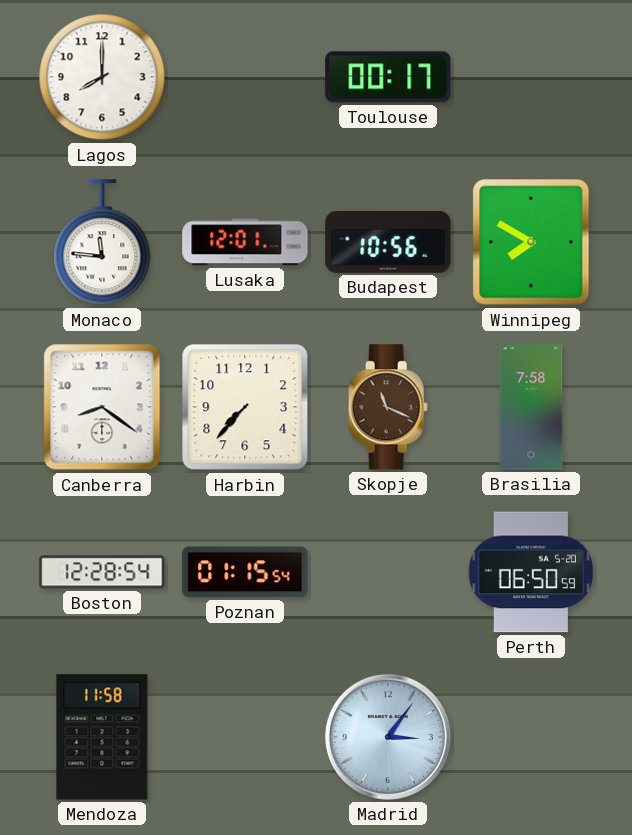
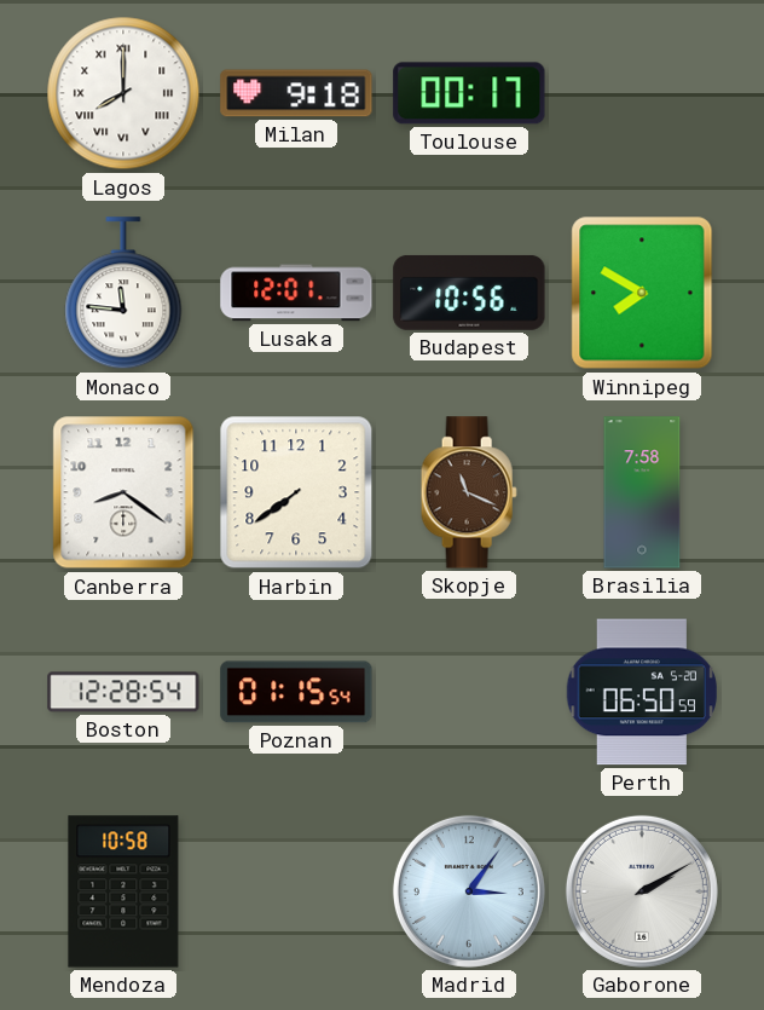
Lagos numerals: Arabic -> Roman
Milan: none -> 9:18
Harbin: 7:37 -> 7:39
Mendoza: 11:58 -> 10:58
Gaborone: none -> 2:10
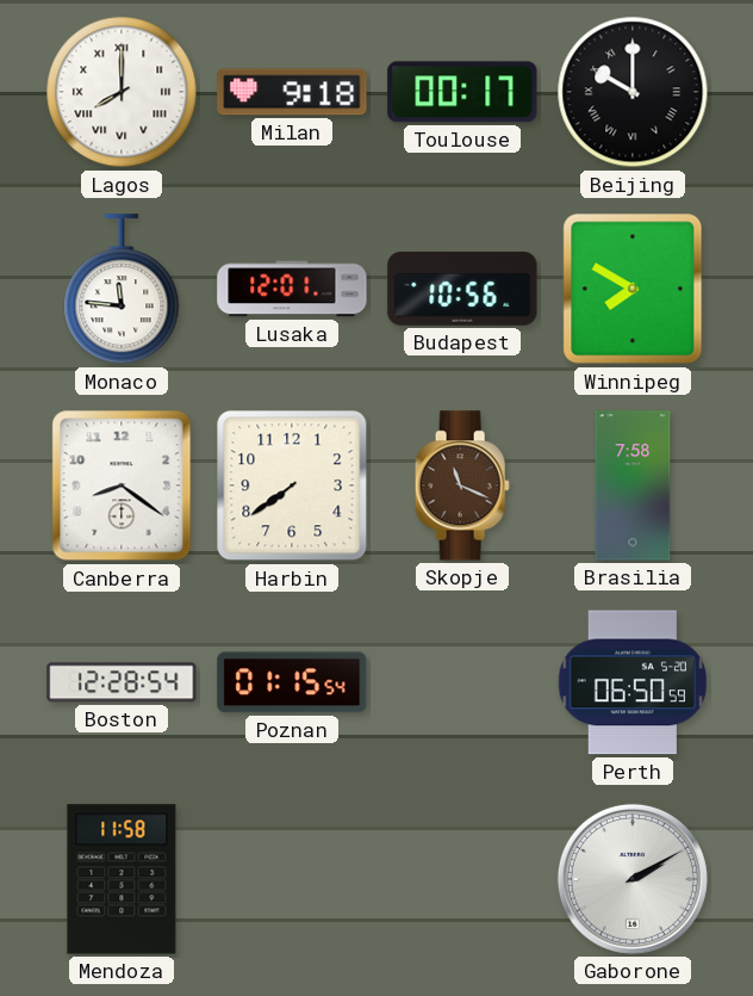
Beijing: none -> 10:00
Mendoza: 10:58 -> 11:58
Madrid: 3:06 -> none
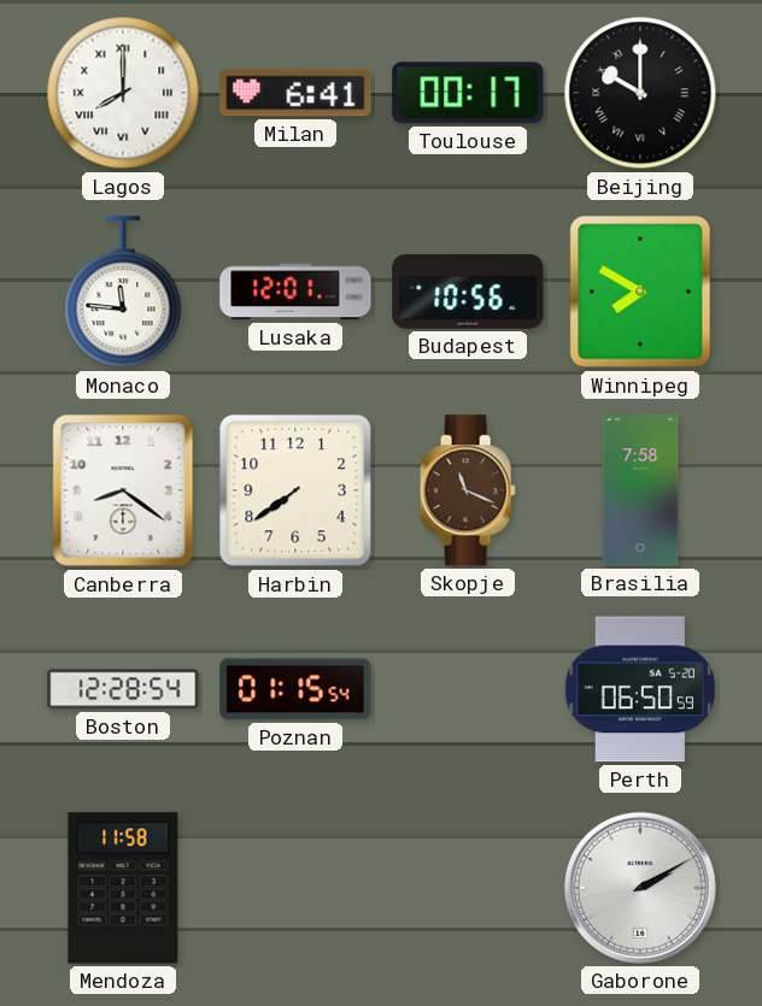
Milan: 9:18 -> 6:41
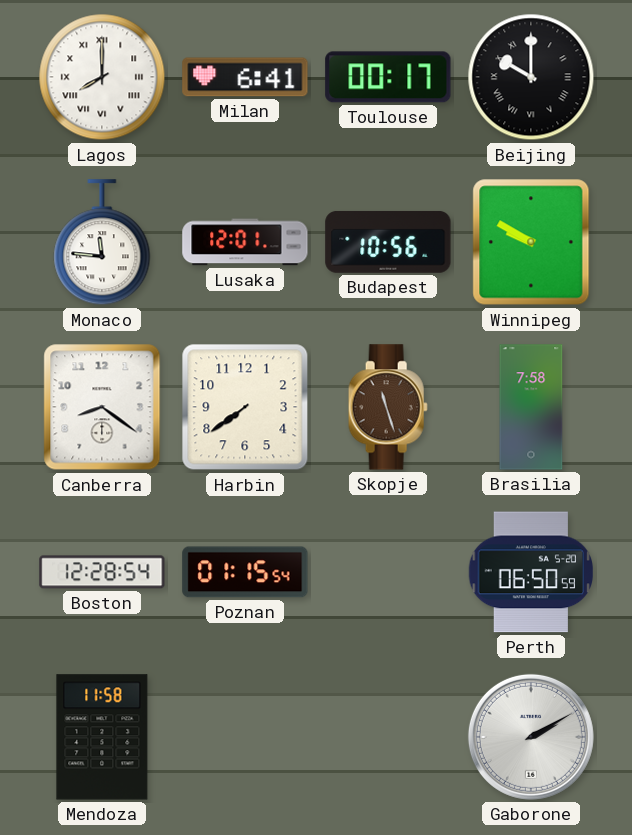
Winnipeg: 7:50 -> 9:50
Skopje: 11:19 -> 11:27
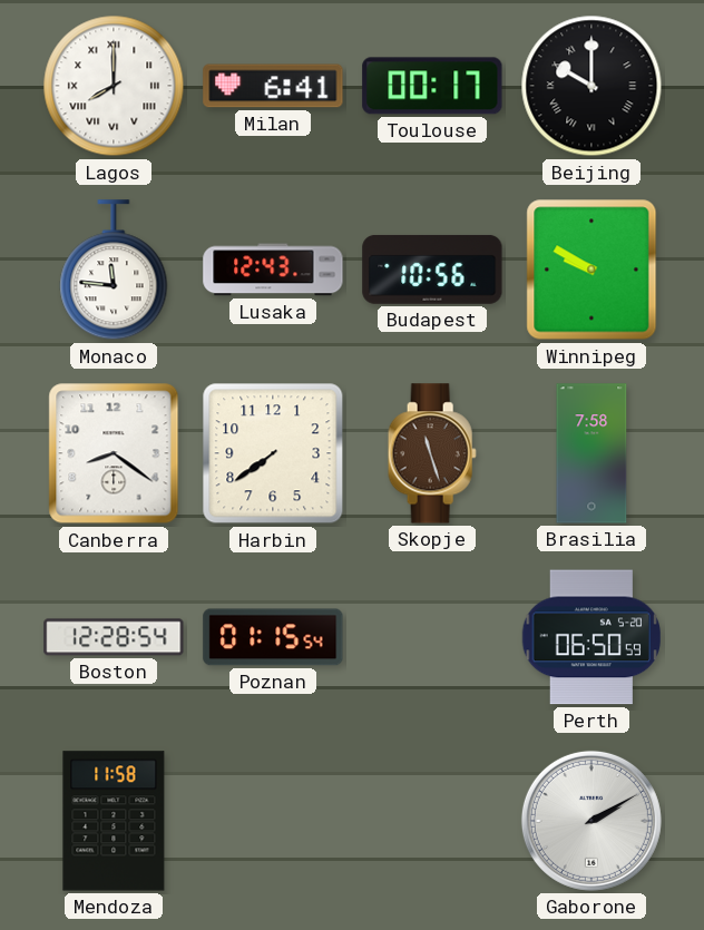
Lusaka: 12:01 -> 12:43
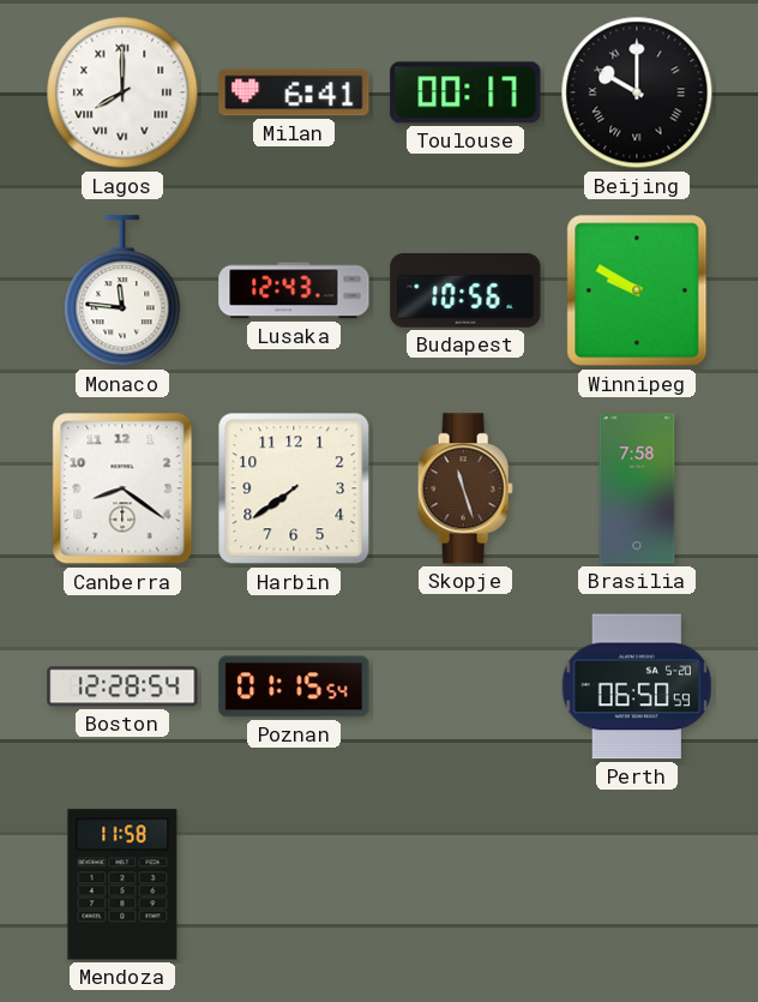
Gaborone: 2:10 -> none
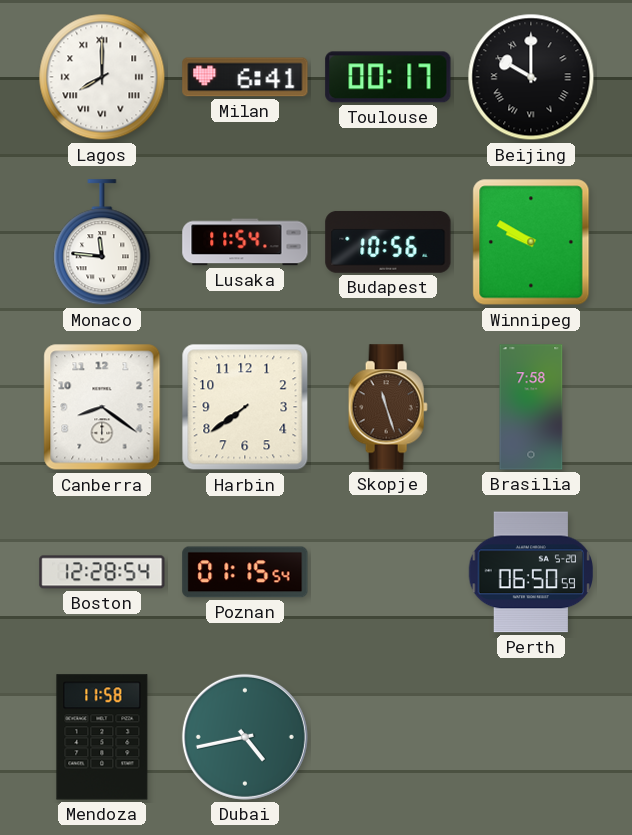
Lusaka: 12:43 -> 11:54
Dubai: none -> 4:43
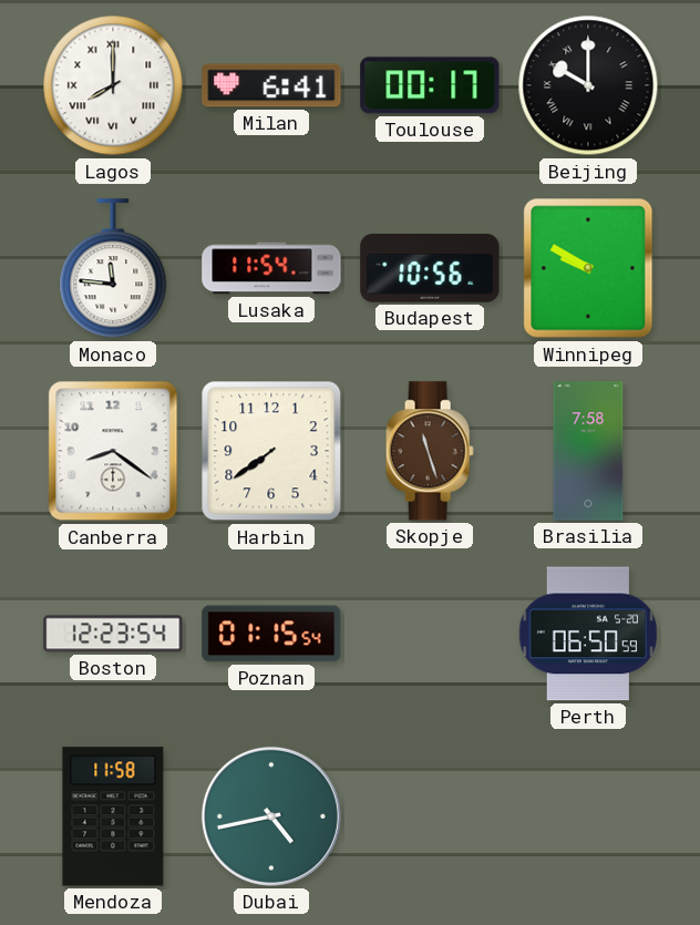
Boston: 12:28 -> 12:23
